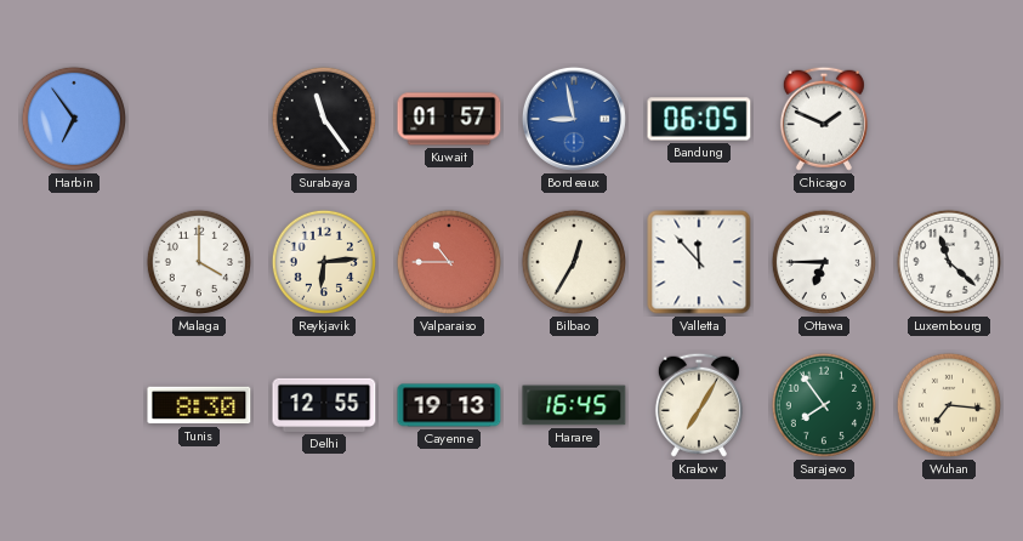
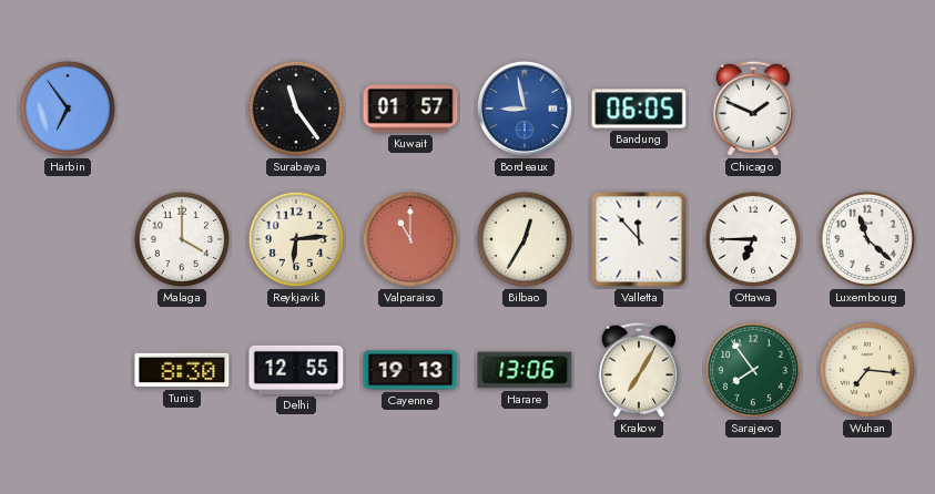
Valparaiso: 10:45 -> 11:00
Harare: 16:45 -> 13:06
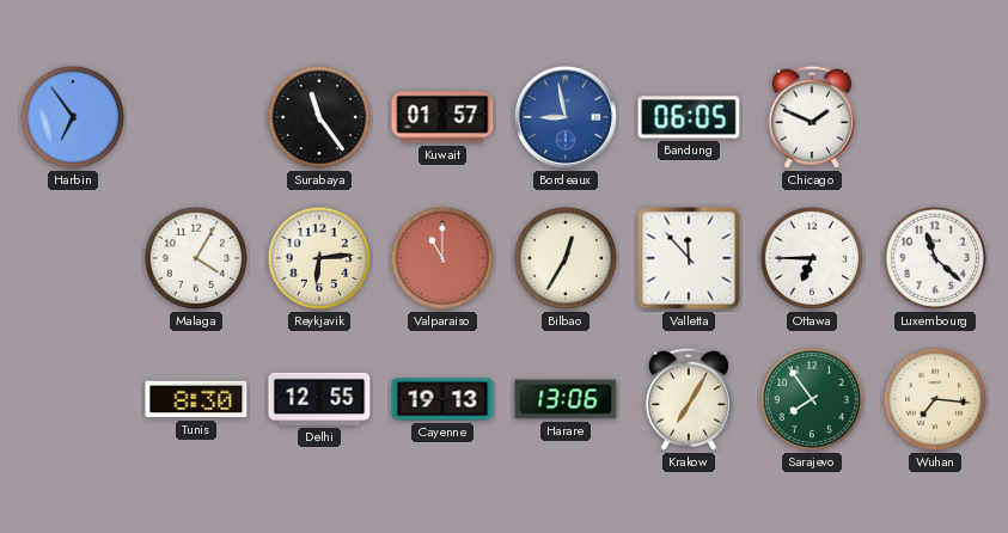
Malaga: 4:00 -> 4:05
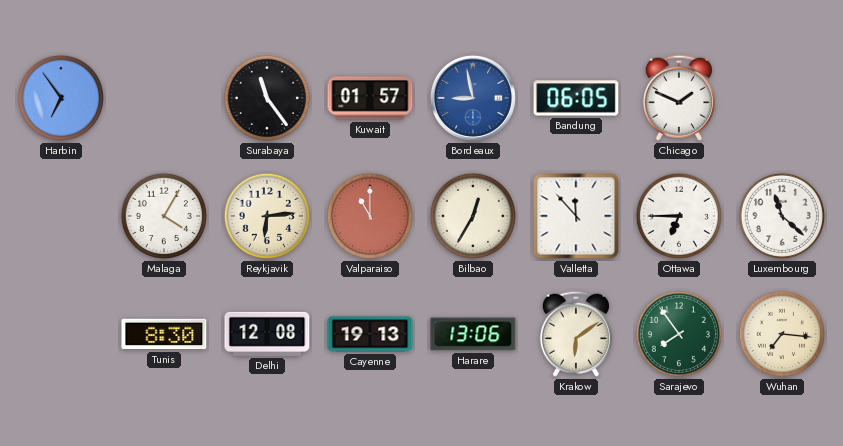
Delhi: 12:55 -> 12:08
Krakow: 7:05 -> 6:09
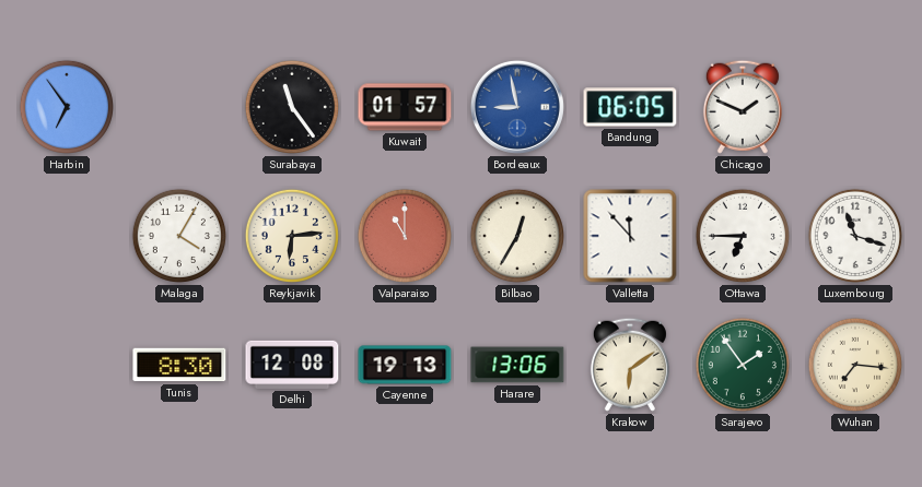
Luxembourg: 11:22 -> 11:18
Sarajevo: 7:54 -> 1:54
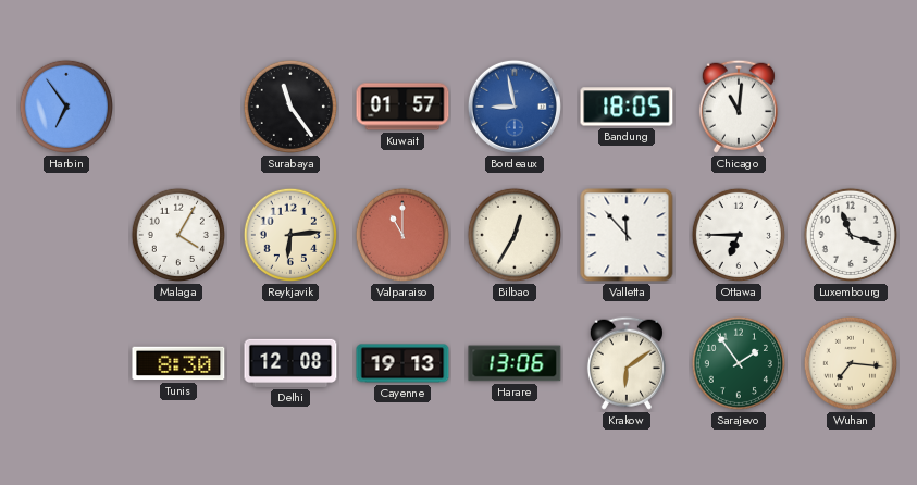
Bandung: 06:05 -> 18:05
Chicago: 1:49 -> 11:01
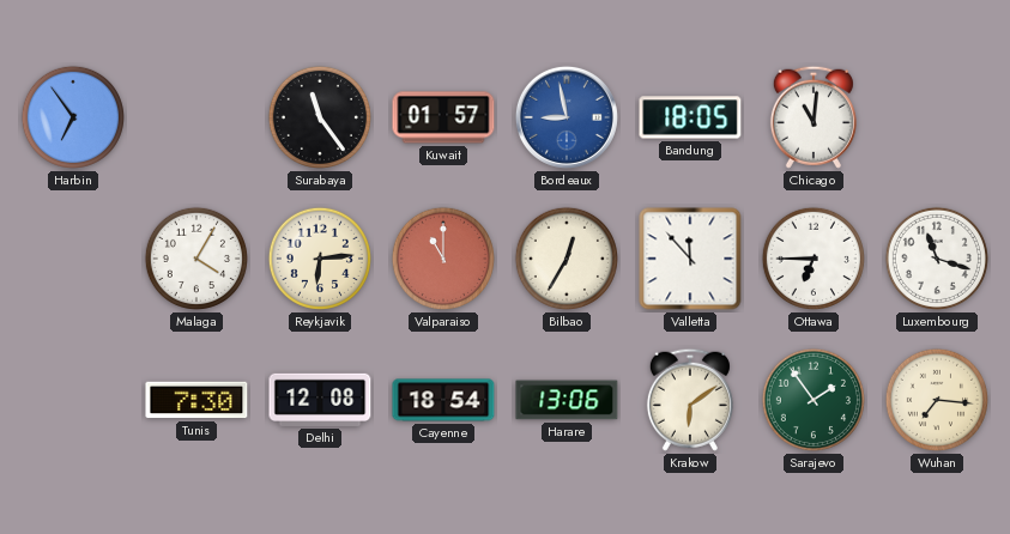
Tunis: 8:30 -> 7:30
Cayenne: 19:13 -> 18:54
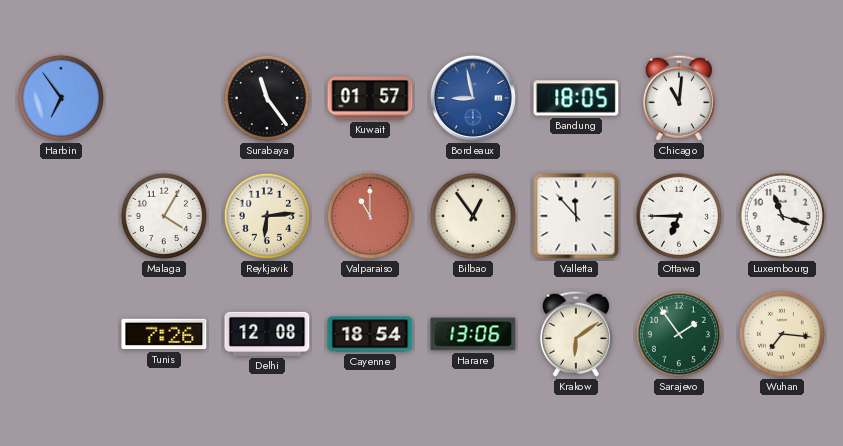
Bilbao: 12:35 -> 12:54
Tunis: 7:30 -> 7:26
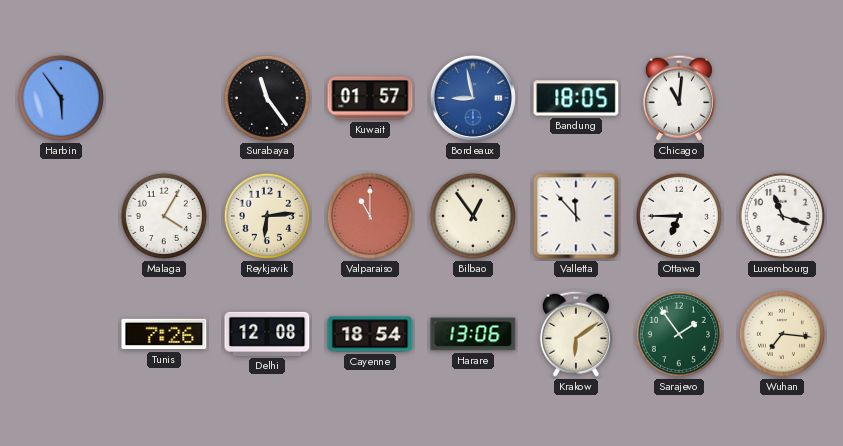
Harbin: 6:54 -> 5:54
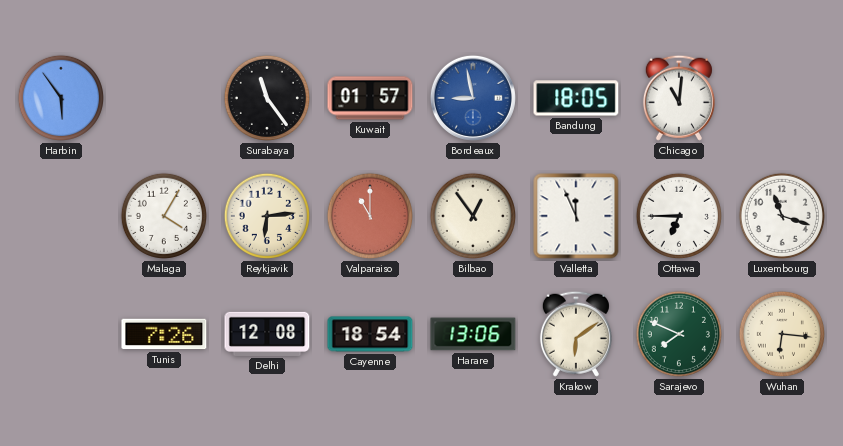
Valletta: 11:53 -> 11:56
Sarajevo: 1:54 -> 7:49
Wuhan: 7:16 -> 6:16
